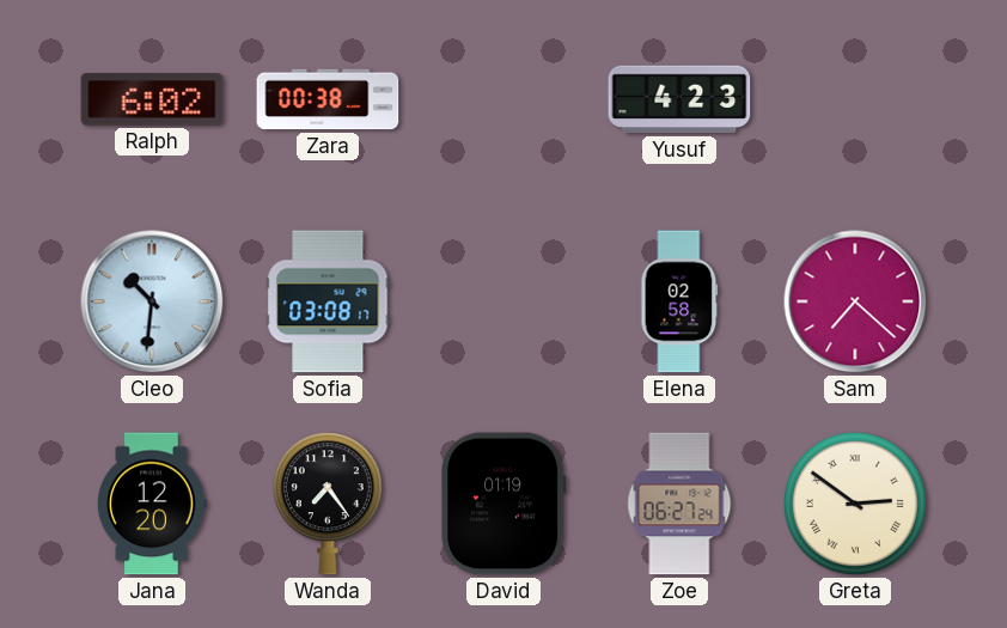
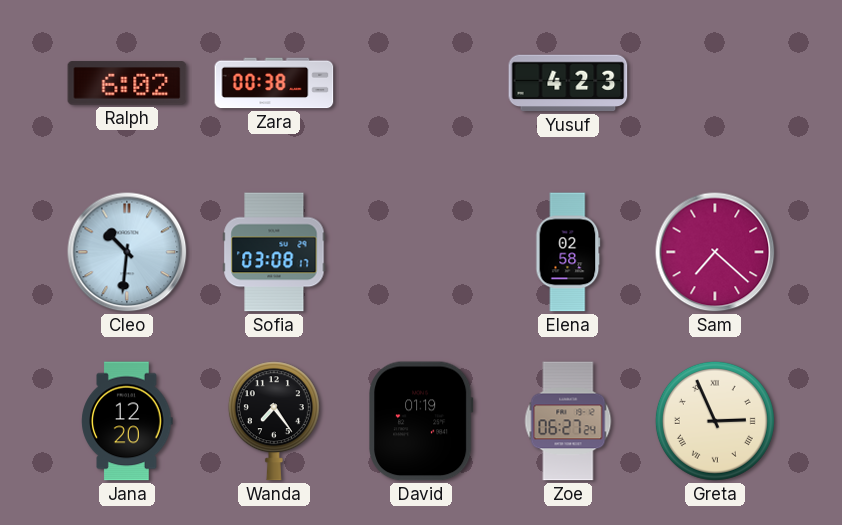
Greta: 2:51 -> 2:56
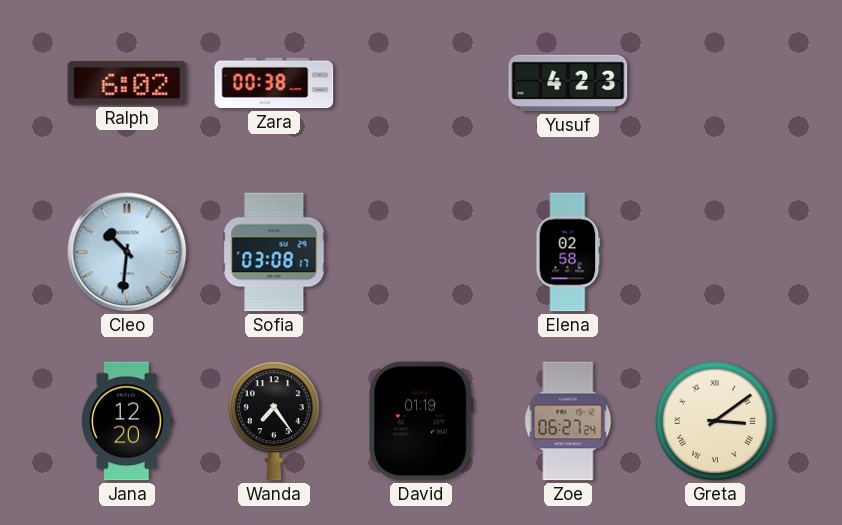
Sam: 7:22 -> none
Greta: 2:56 -> 3:09
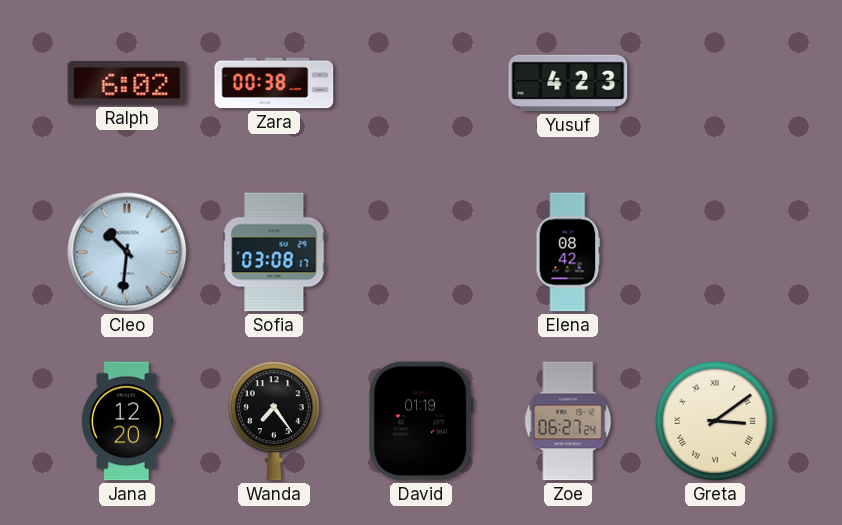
Elena: 02:58 -> 08:42
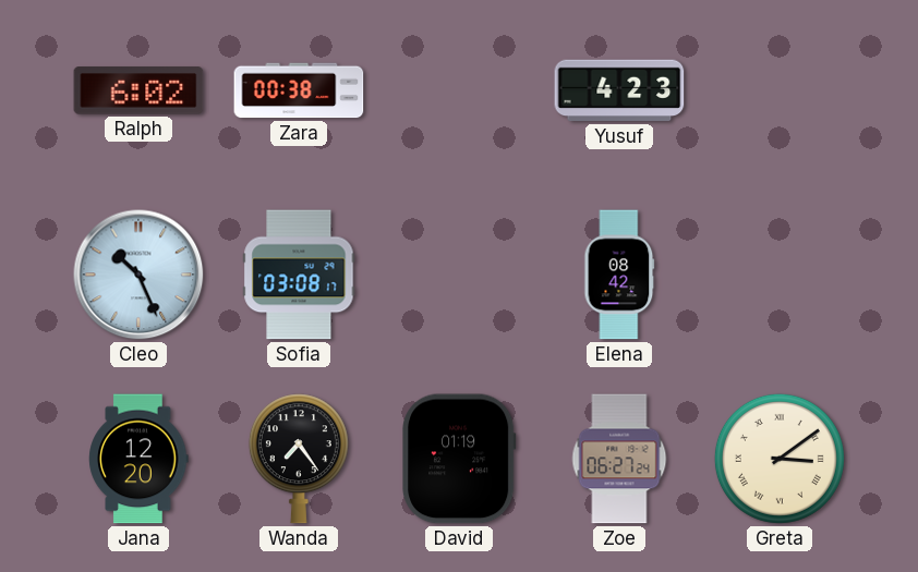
Cleo: 10:31 -> 10:26
